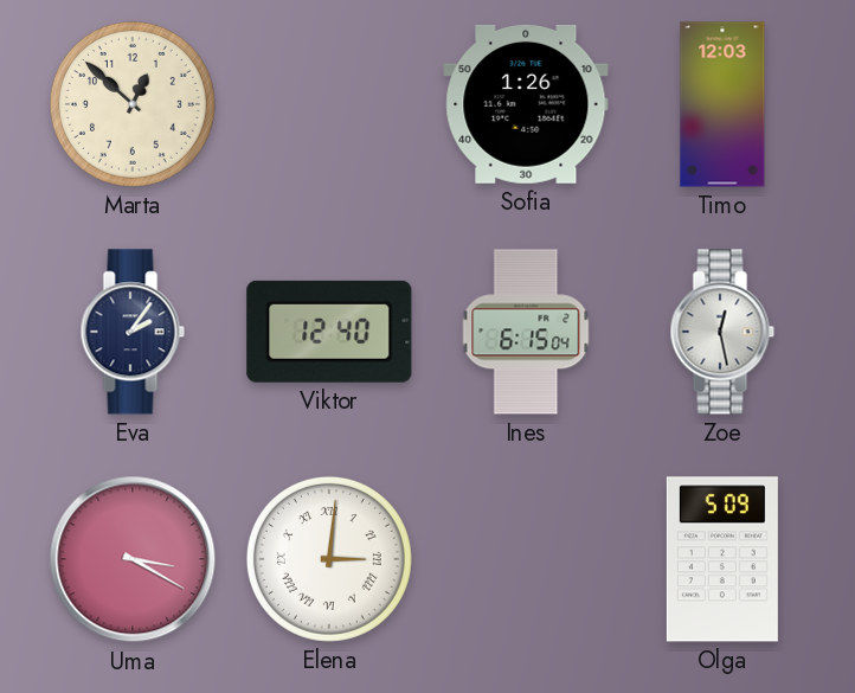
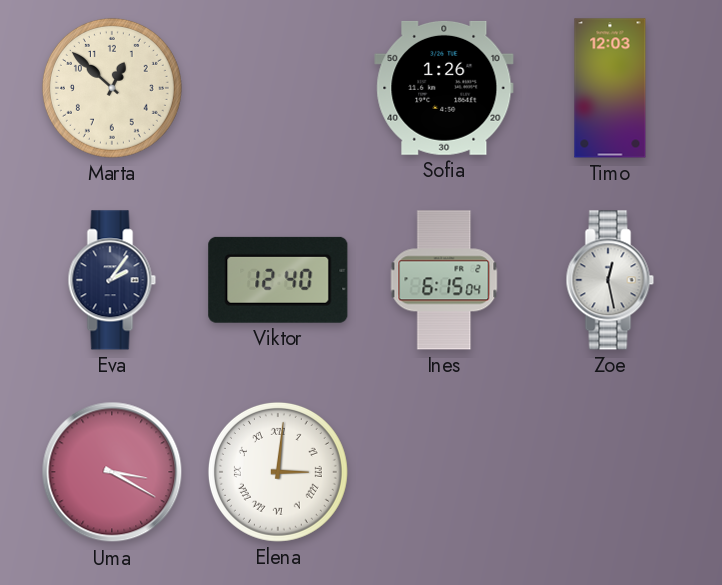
Olga: 5:09 -> none
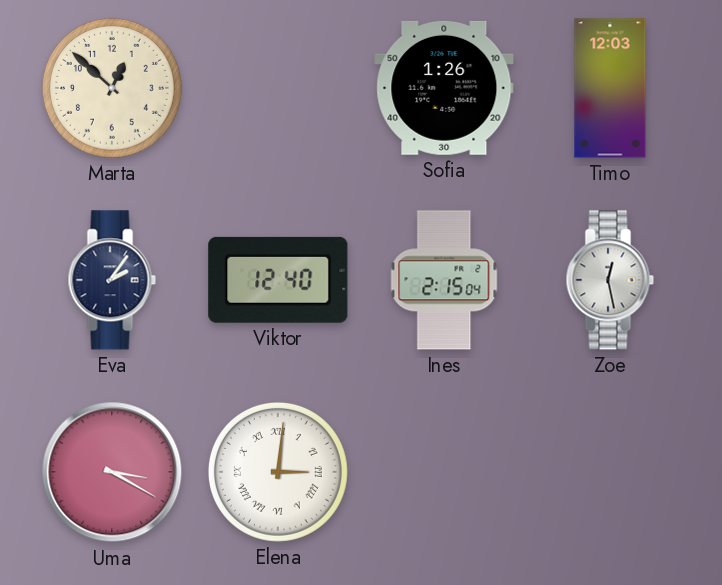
Ines: 6:15 -> 2:15
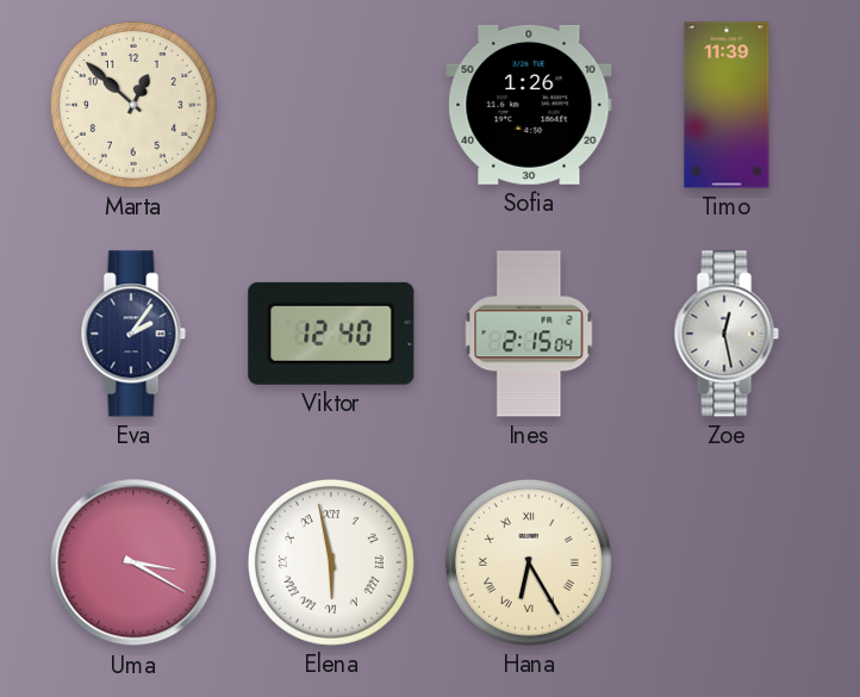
Timo: 12:03 -> 11:39
Elena: 3:01 -> 5:58
Hana: none -> 6:25
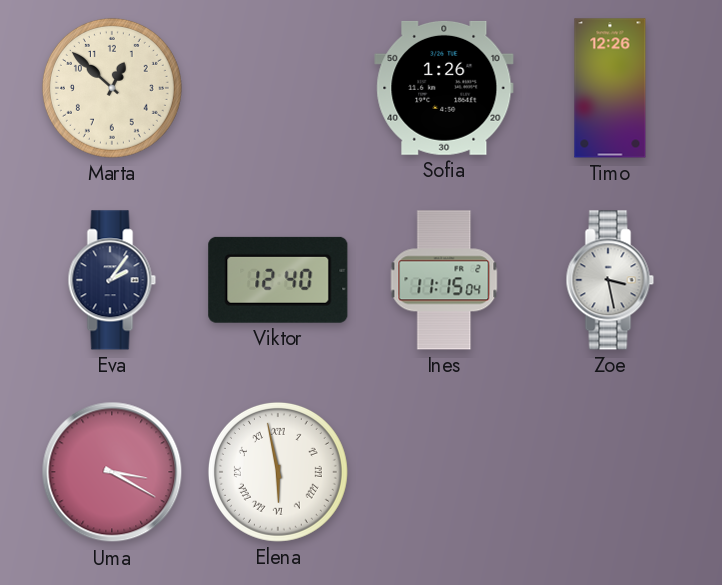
Timo: 11:39 -> 12:26
Ines: 2:15 -> 11:15
Zoe: 12:28 -> 3:28
Hana: 6:25 -> none
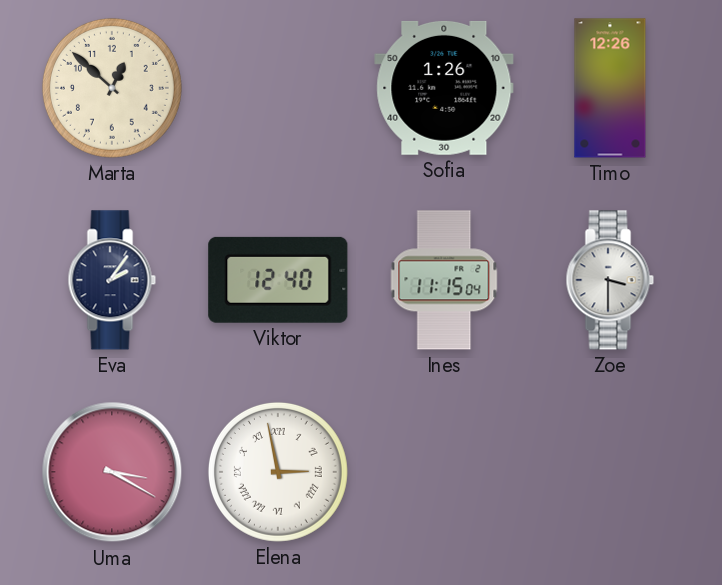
Zoe: 3:28 -> 3:30
Elena: 5:58 -> 2:58
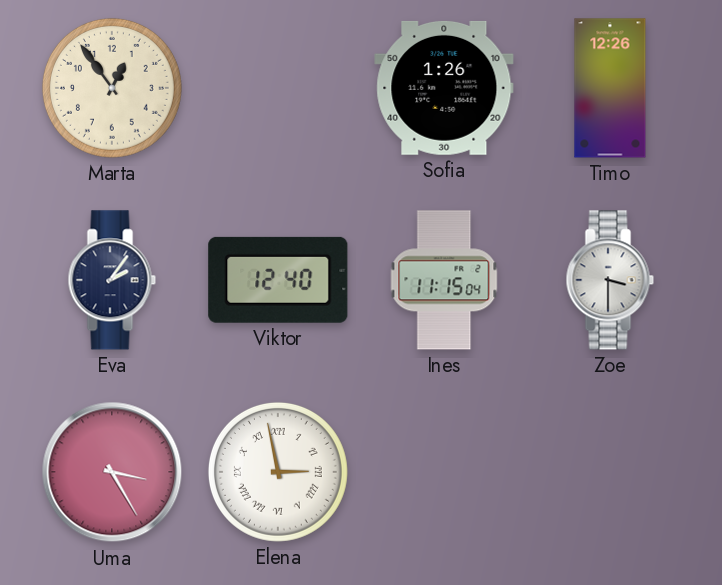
Marta: 12:52 -> 12:54
Uma: 3:20 -> 3:25
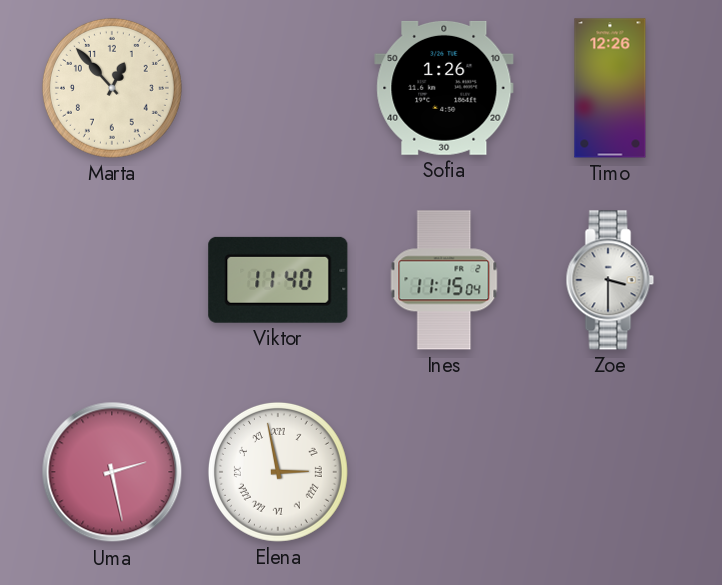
Marta: 12:54 -> 12:53
Eva: 2:06 -> none
Viktor: 12:40 -> 11:40
Uma: 3:25 -> 2:28
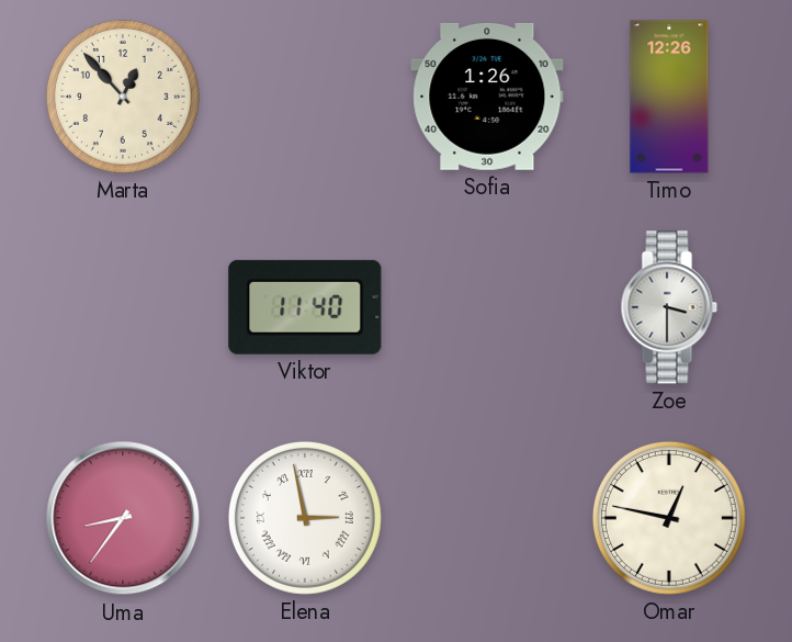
Ines: 11:15 -> none
Uma: 2:28 -> 8:36
Omar: none -> 12:47
